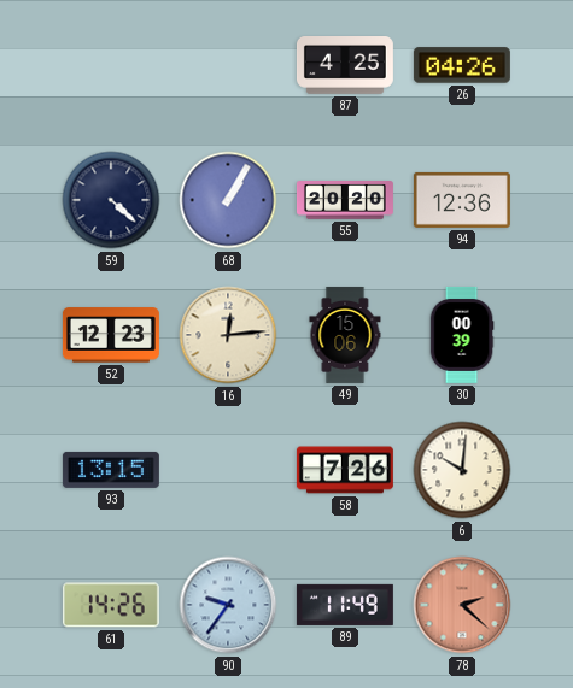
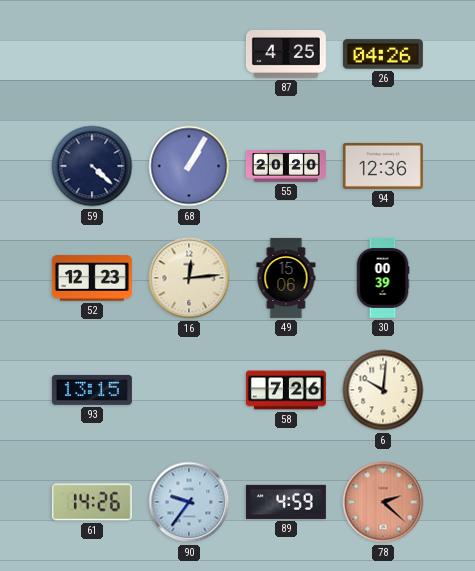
89: 11:49 -> 4:59
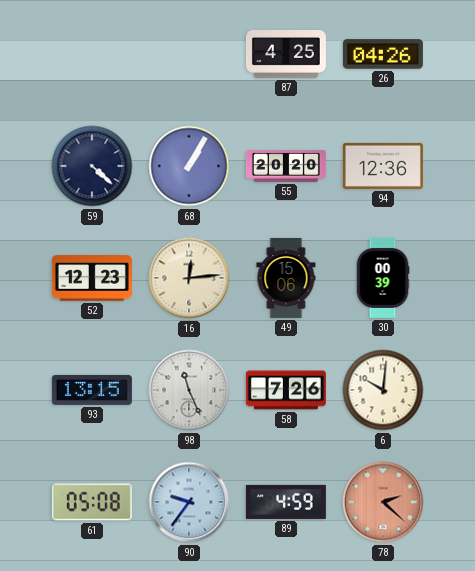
98: none -> 11:26
61: 14:26 -> 05:08
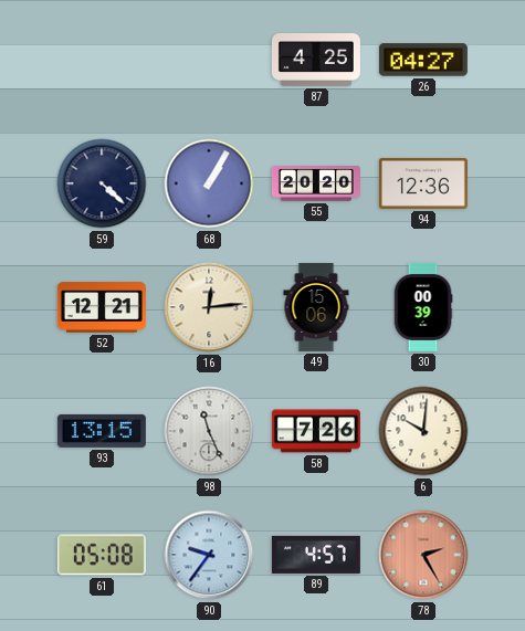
26: 04:26 -> 04:27
52: 12:23 -> 12:21
89: 4:59 -> 4:57
78: 2:22 -> 2:25
